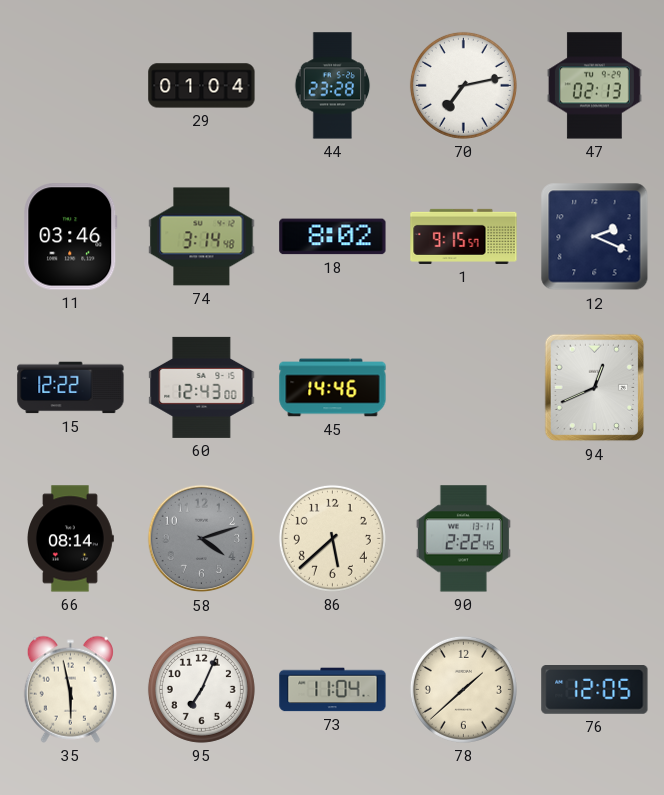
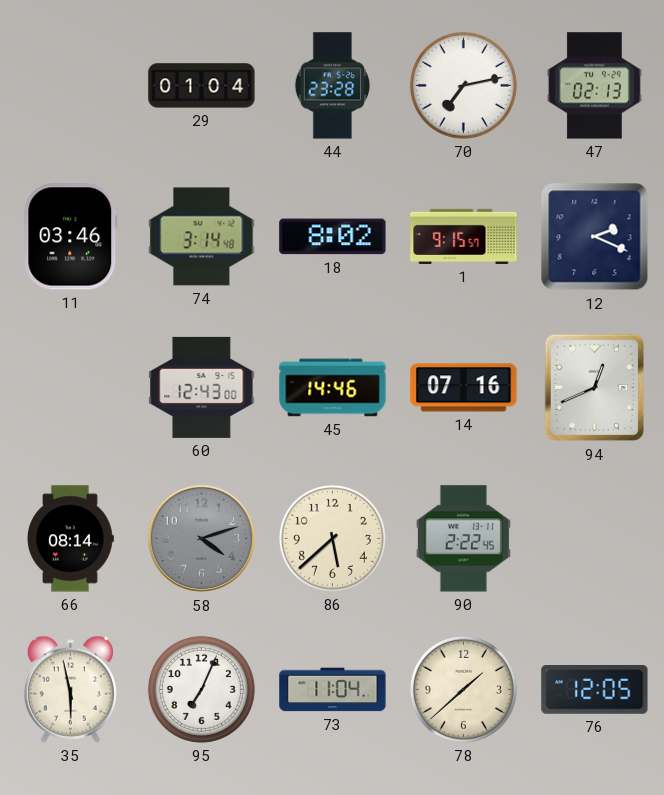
15: 12:22 -> none
14: none -> 07:16
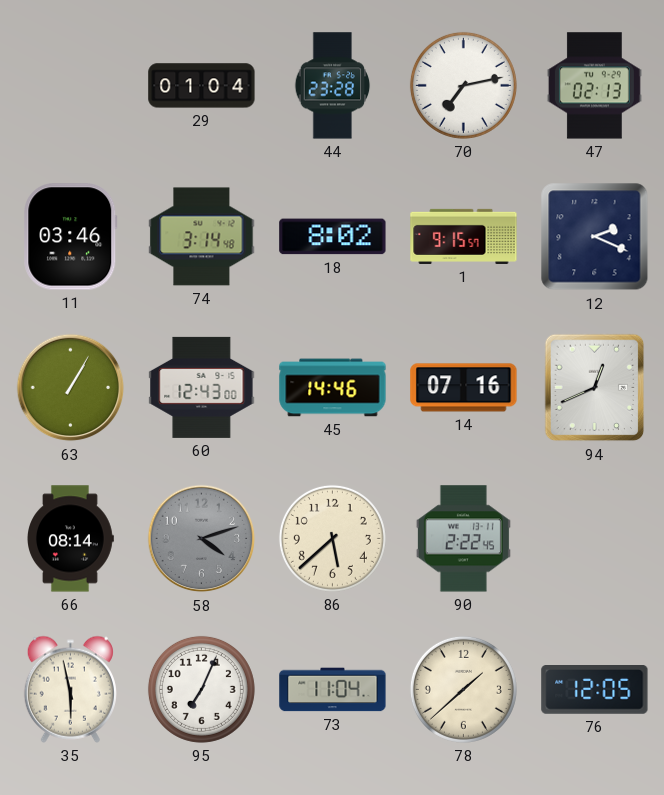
63: none -> 1:05
